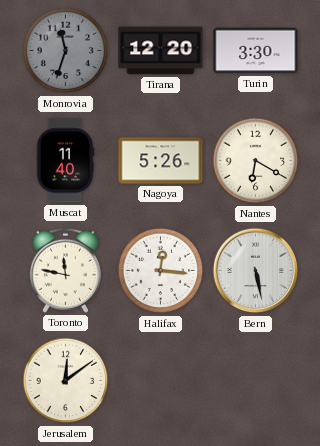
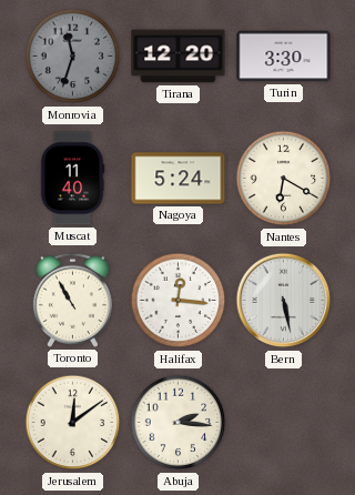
Nagoya: 5:26 -> 5:24
Toronto: 11:47 -> 10:55
Abuja: none -> 2:16
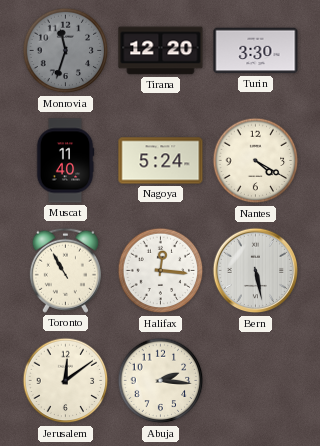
Nantes: 6:20 -> 4:20
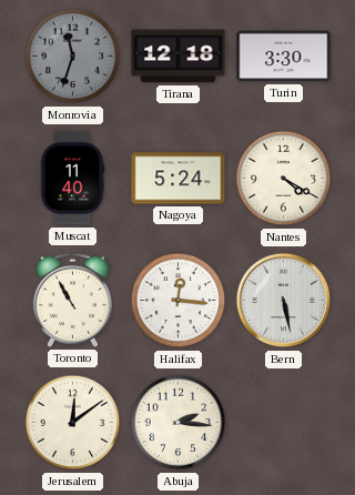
Tirana: 12:20 -> 12:18
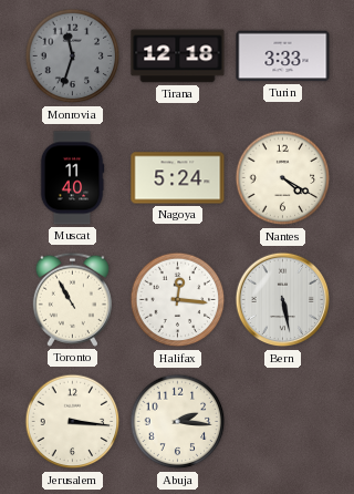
Turin: 3:30 -> 3:33
Jerusalem: 12:09 -> 3:16
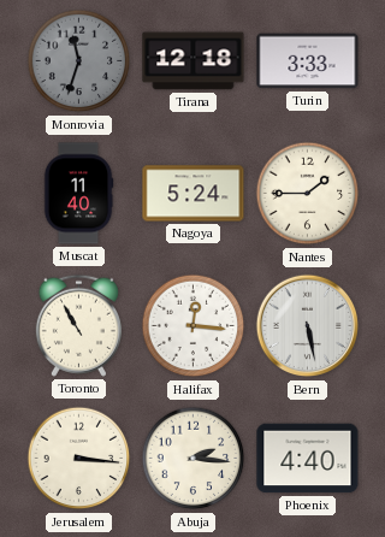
Nantes: 4:20 -> 1:45
Phoenix: none -> 4:40
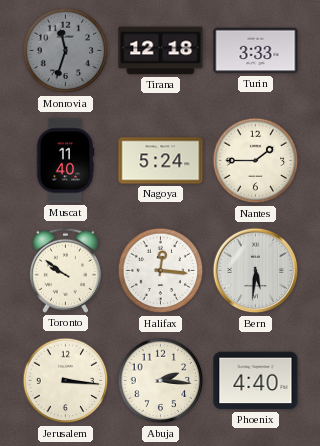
Toronto: 10:55 -> 9:51
Bern: 5:28 -> 5:31
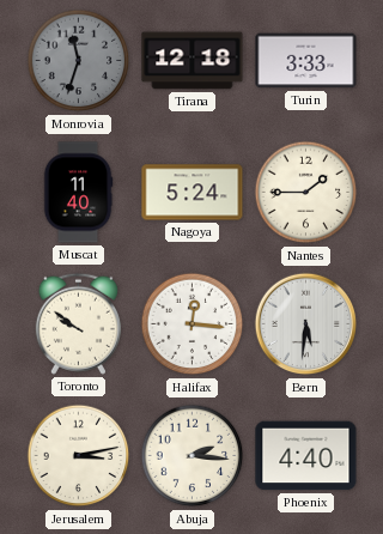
Jerusalem: 3:16 -> 3:13
